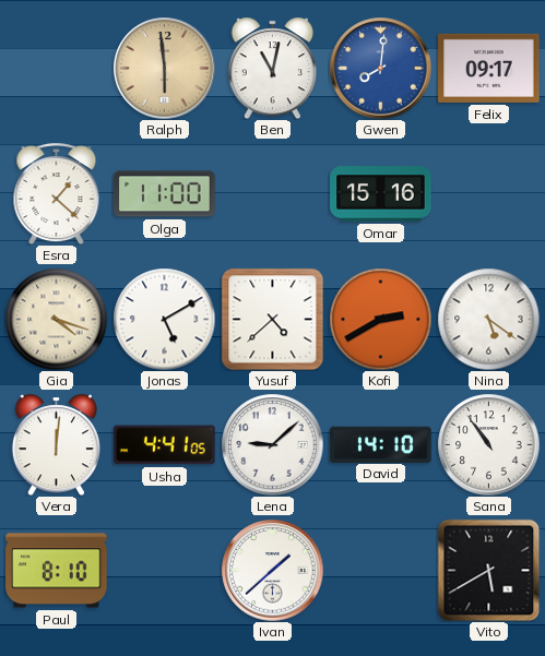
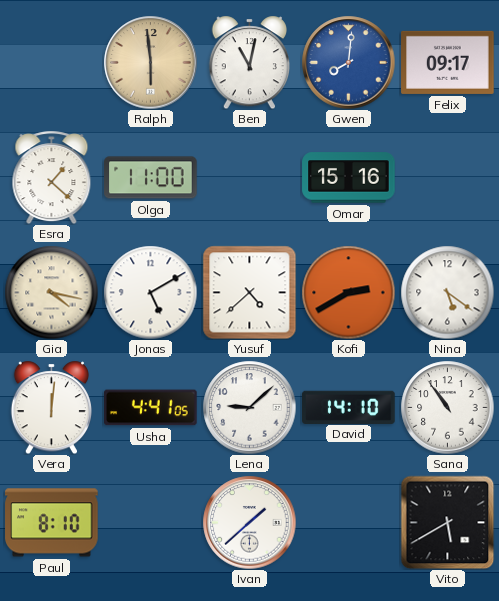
Gia: 4:18 -> 4:17
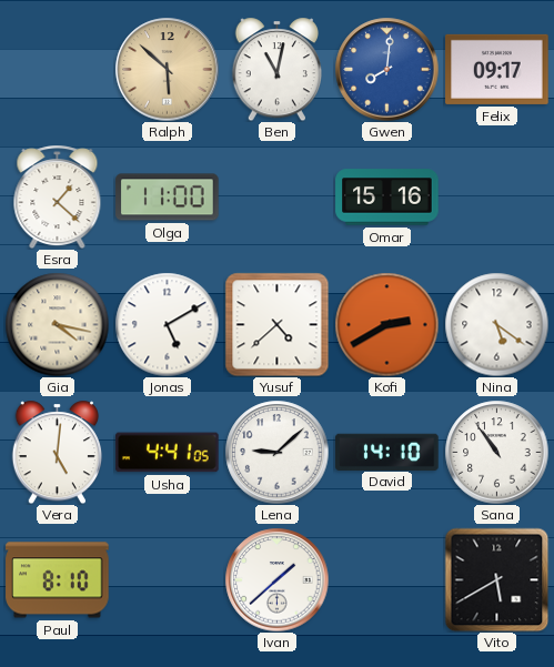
Ralph: 5:59 -> 5:52
Vera: 12:01 -> 5:01
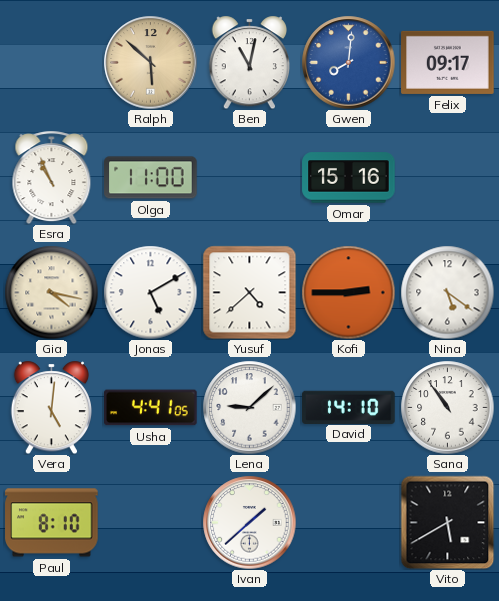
Esra: 1:22 -> 10:56
Kofi: 2:40 -> 2:45
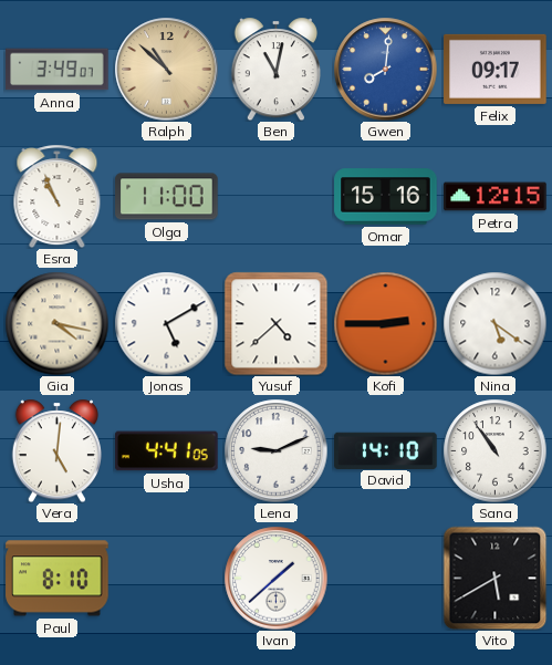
Anna: none -> 3:49
Ralph: 5:52 -> 10:52
Petra: none -> 12:15
Lena: 9:08 -> 9:11
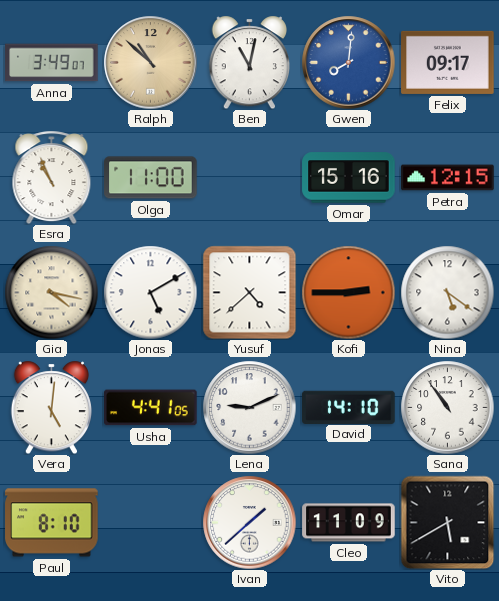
Cleo: none -> 11:09
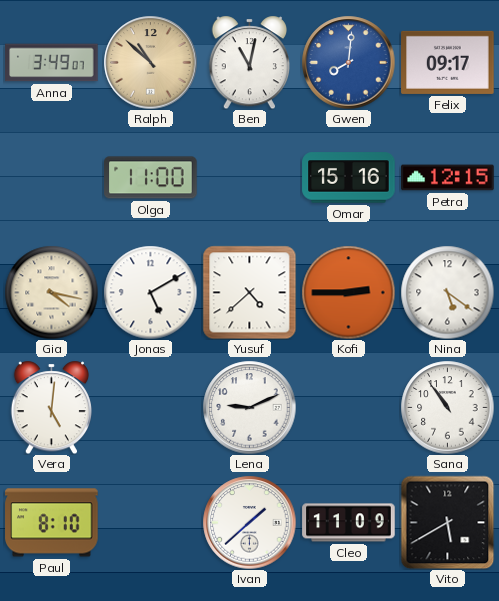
Esra: 10:56 -> none
Usha: 4:41 -> none
David: 14:10 -> none
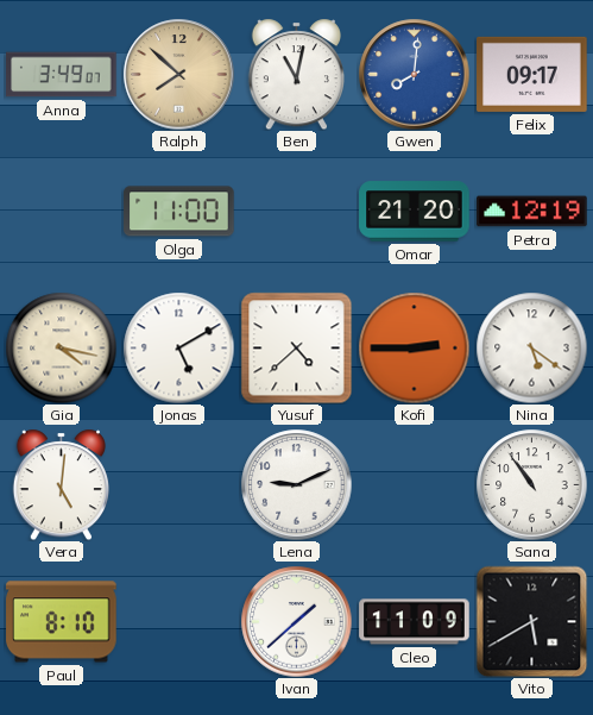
Ralph: 10:52 -> 7:52
Omar: 15:16 -> 21:20
Petra: 12:15 -> 12:19
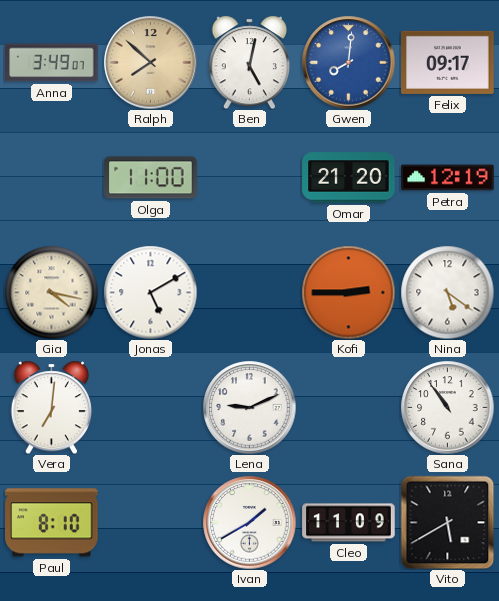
Ben: 11:02 -> 5:02
Yusuf: 4:38 -> none
Vera: 5:01 -> 7:01
Ivan: 1:38 -> 1:40
